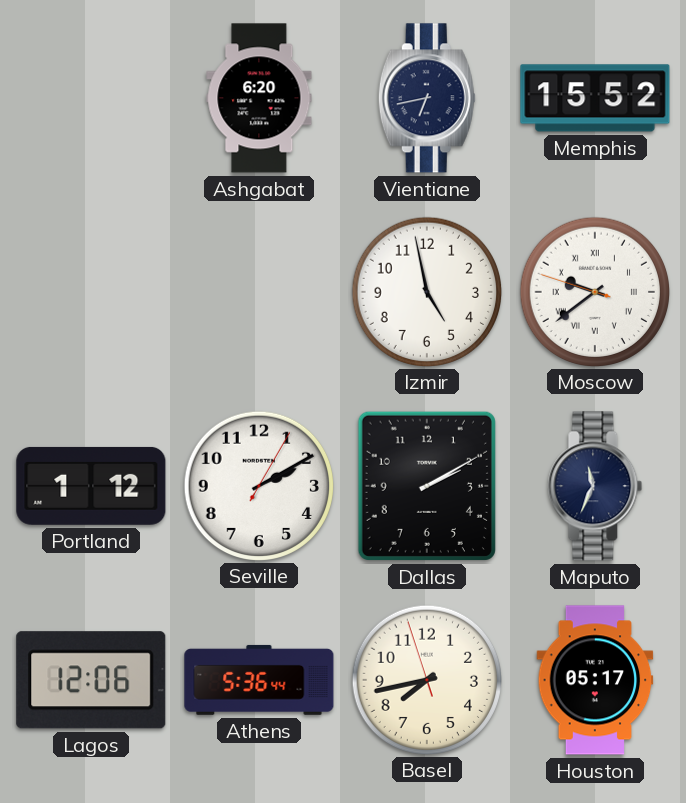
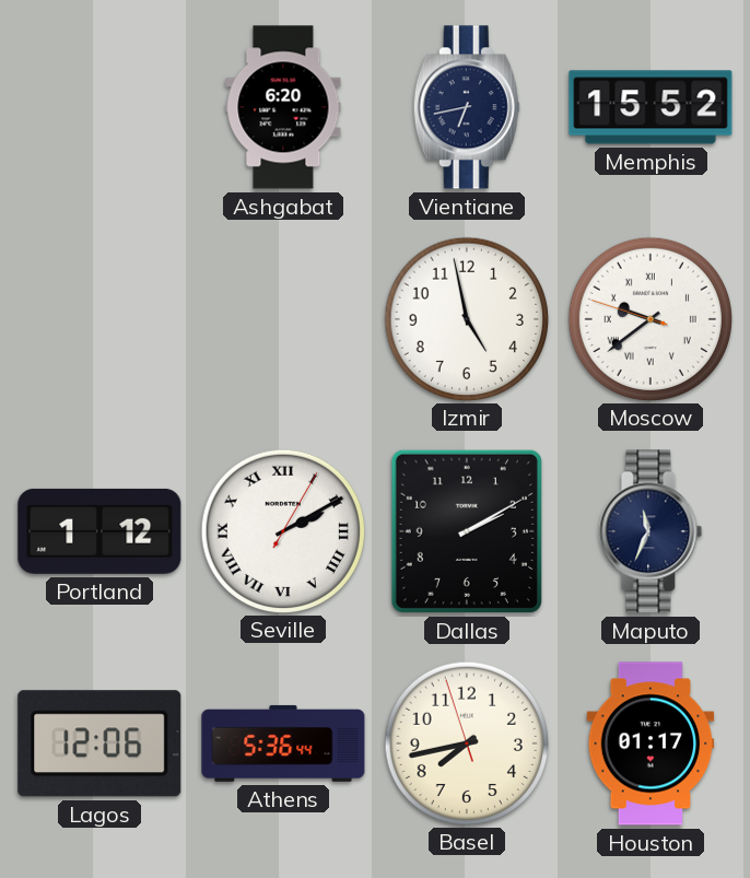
Seville numerals: Arabic -> Roman
Houston: 05:17 -> 01:17
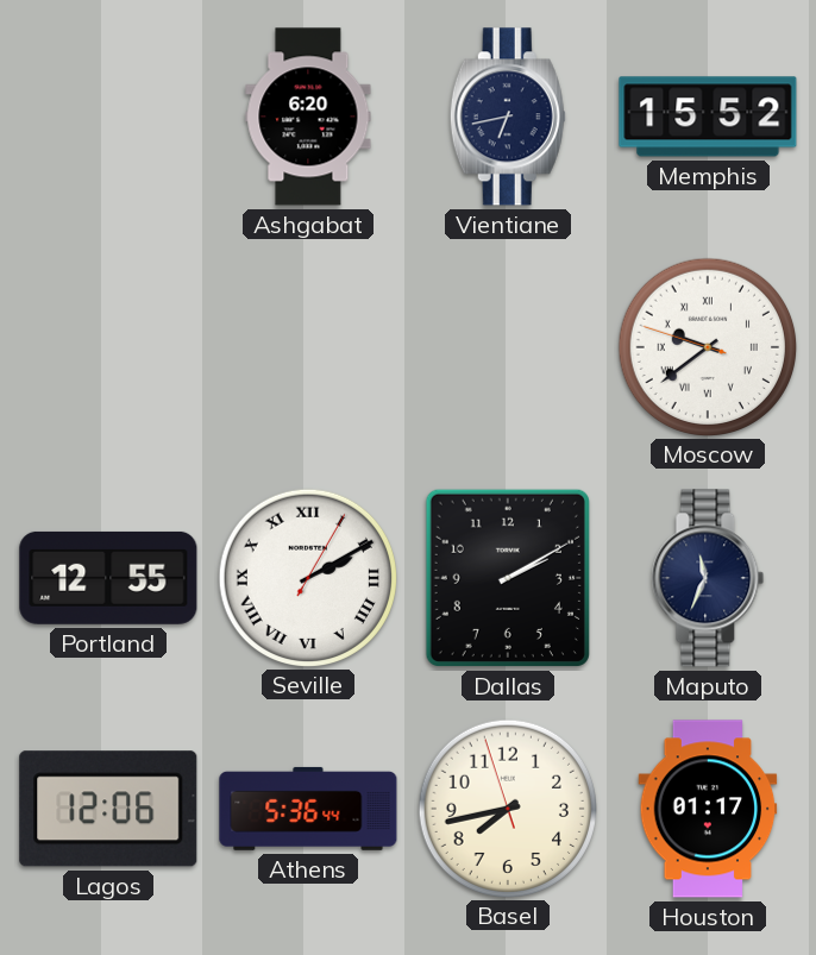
Izmir: 4:58 -> none
Portland: 1:12 -> 12:55
